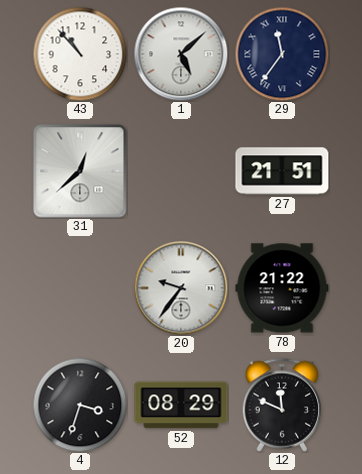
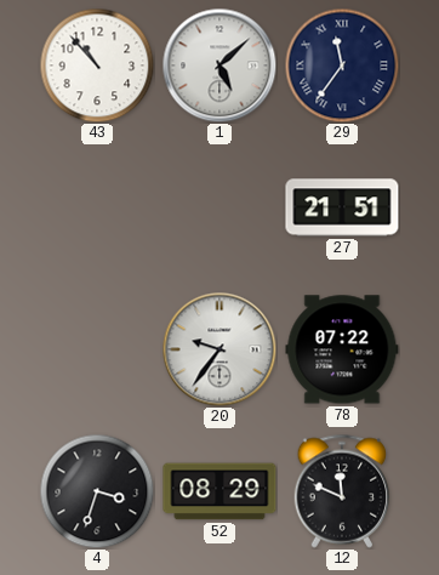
31: 12:38 -> none
78: 21:22 -> 07:22
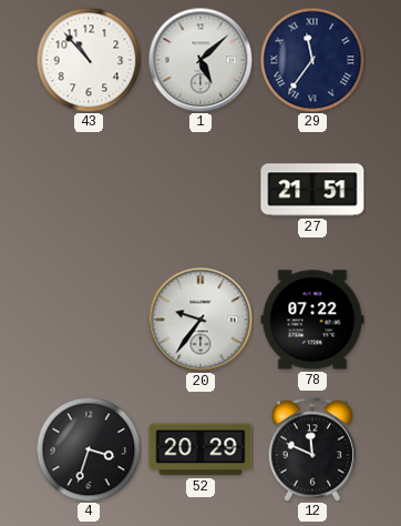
52: 08:29 -> 20:29
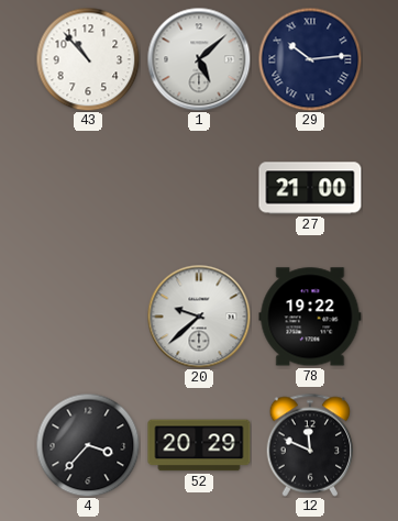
29: 11:36 -> 10:14
27: 21:51 -> 21:00
20: 9:36 -> 9:38
78: 07:22 -> 19:22
4: 3:33 -> 3:37
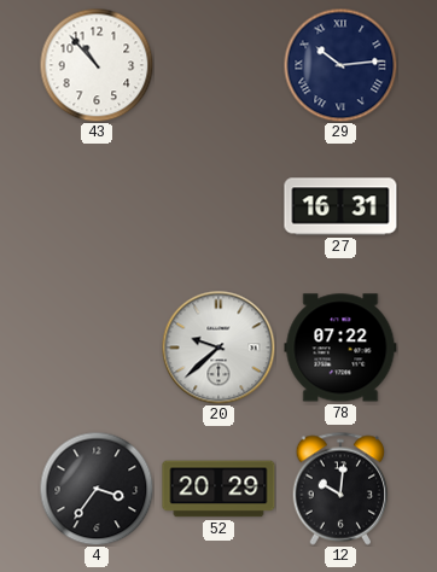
1: 5:08 -> none
27: 21:00 -> 16:31
78: 19:22 -> 07:22
4: 3:37 -> 3:36
12: 11:49 -> 10:01
